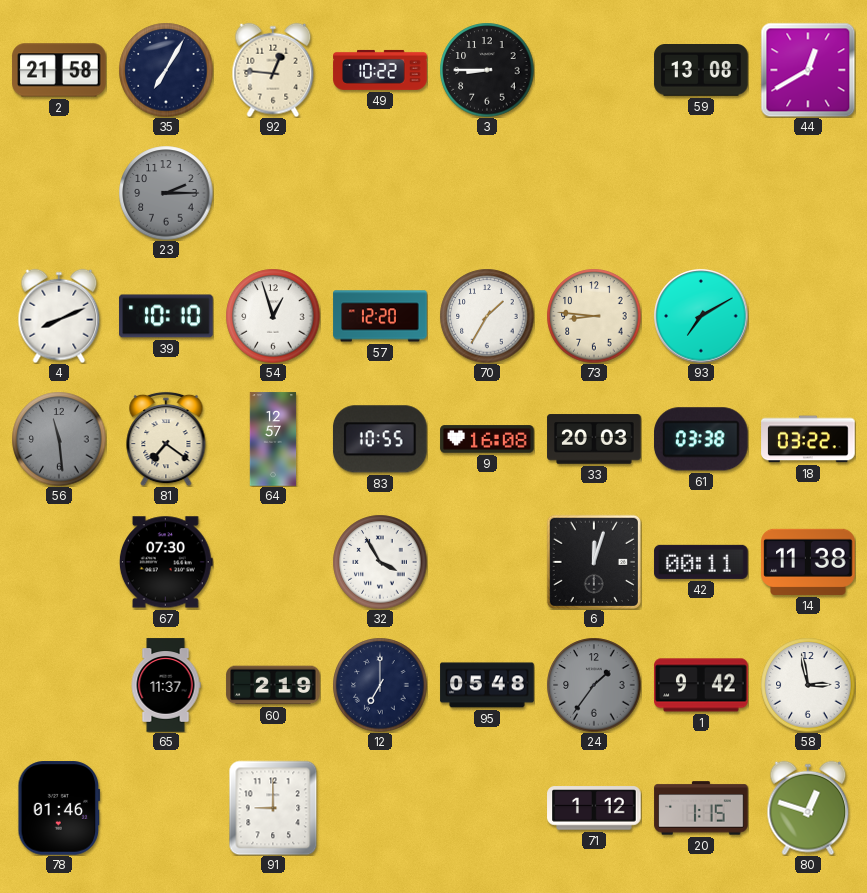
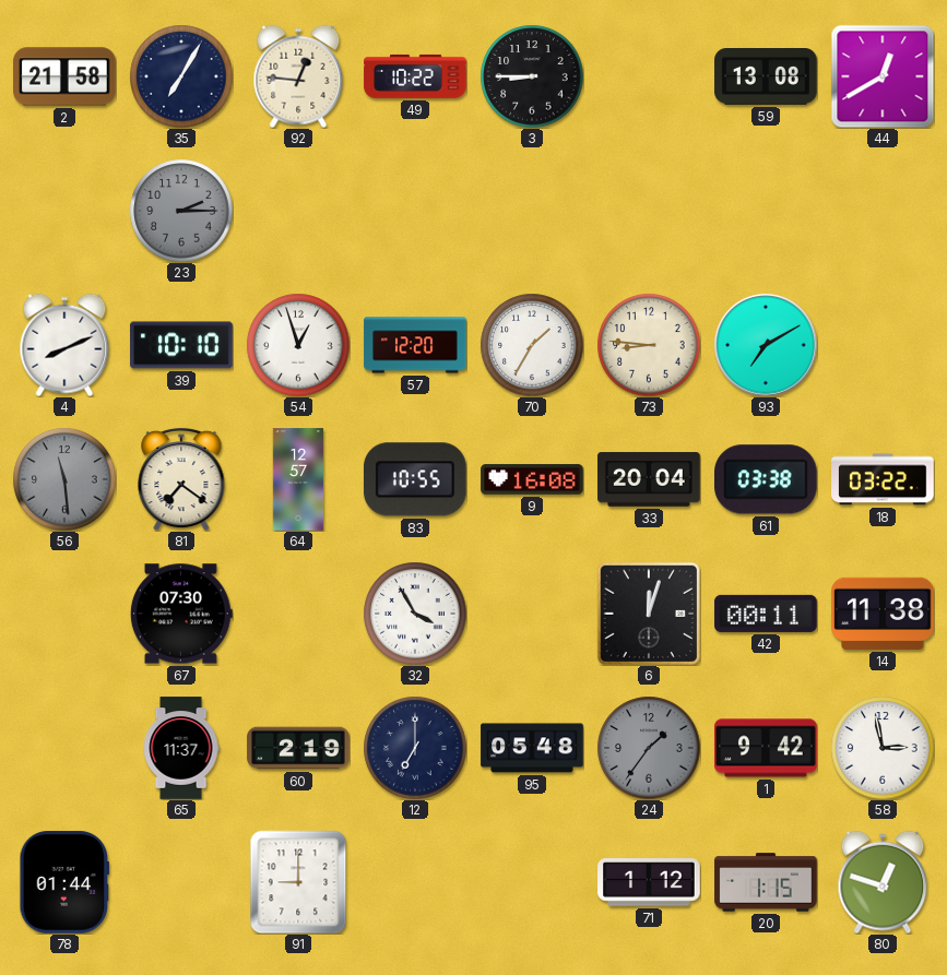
33: 20:03 -> 20:04
78: 01:46 -> 01:44
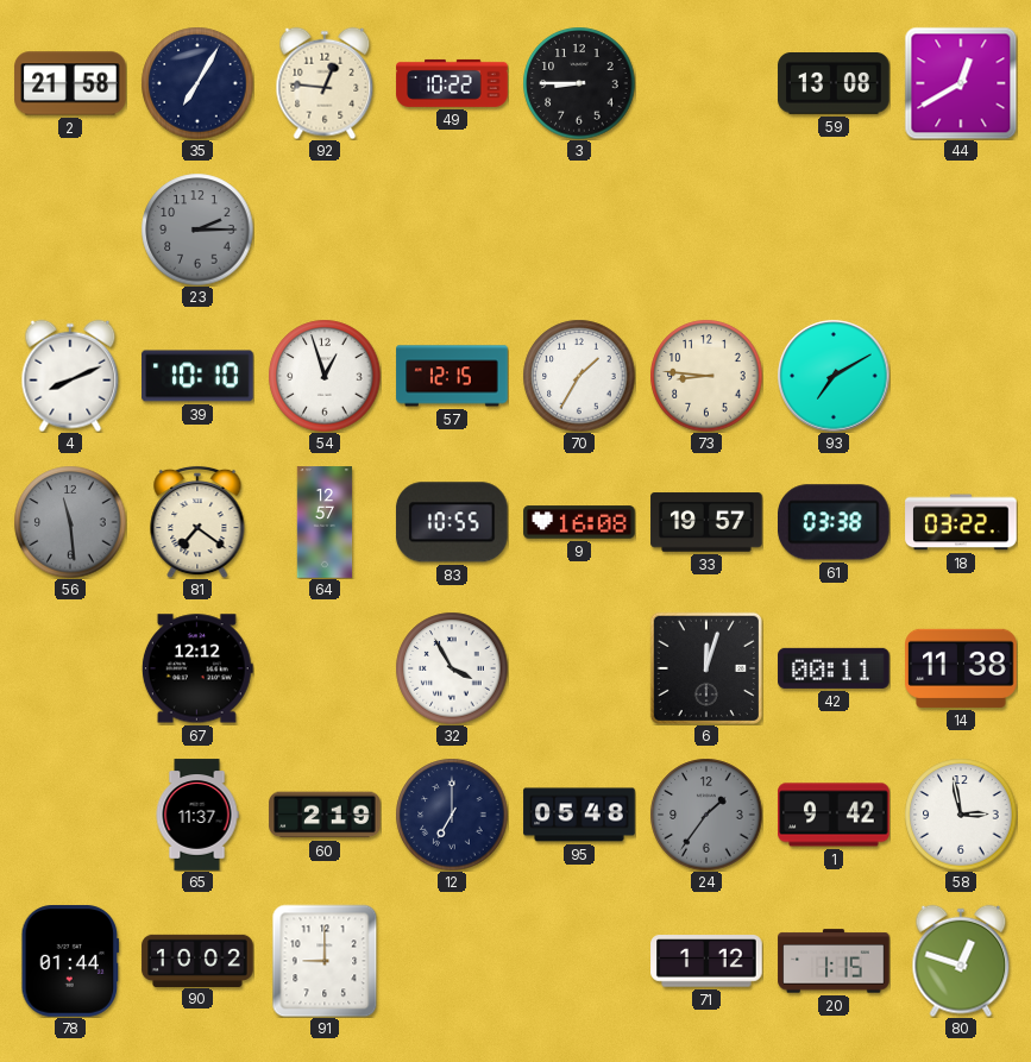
57: 12:20 -> 12:15
33: 20:04 -> 19:57
67: 07:30 -> 12:12
90: none -> 10:02
